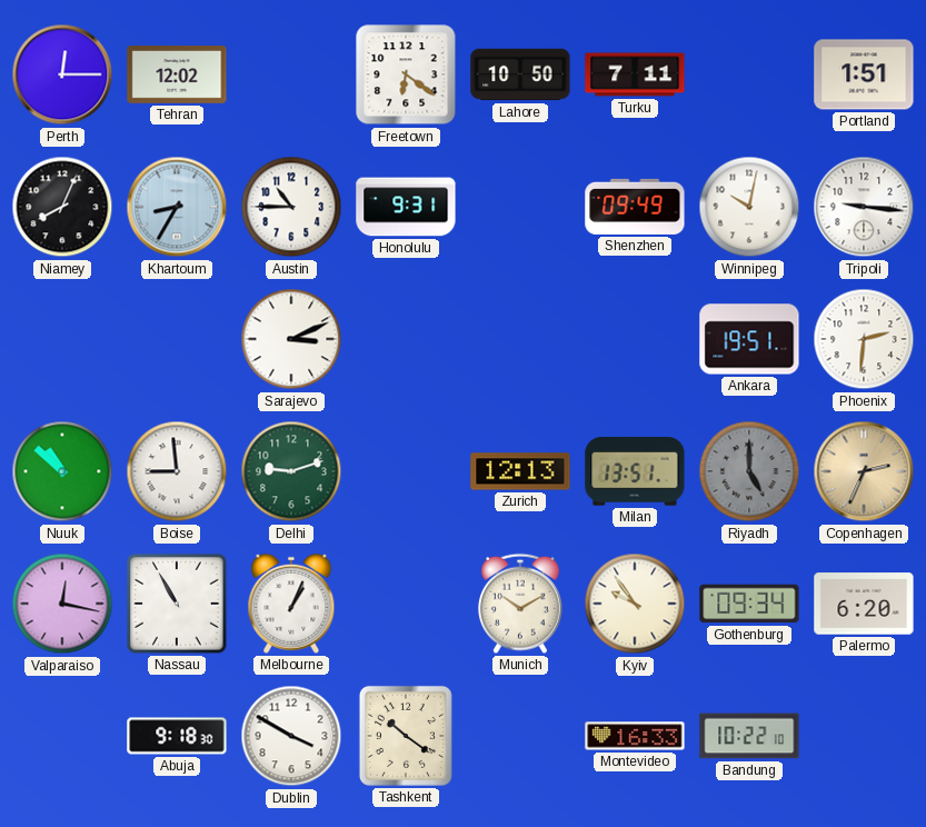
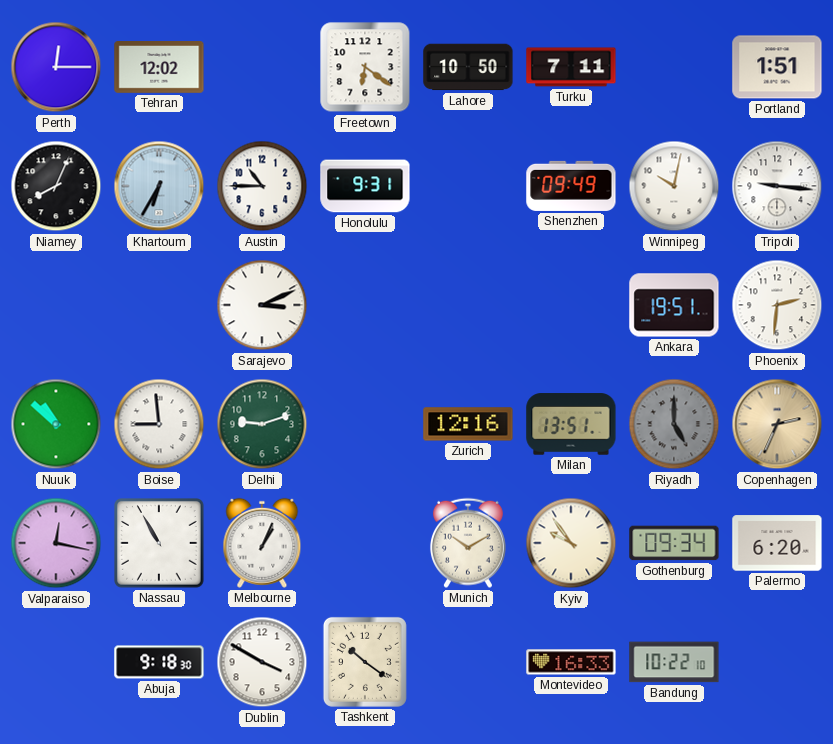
Khartoum: 8:35 -> 6:35
Zurich: 12:13 -> 12:16
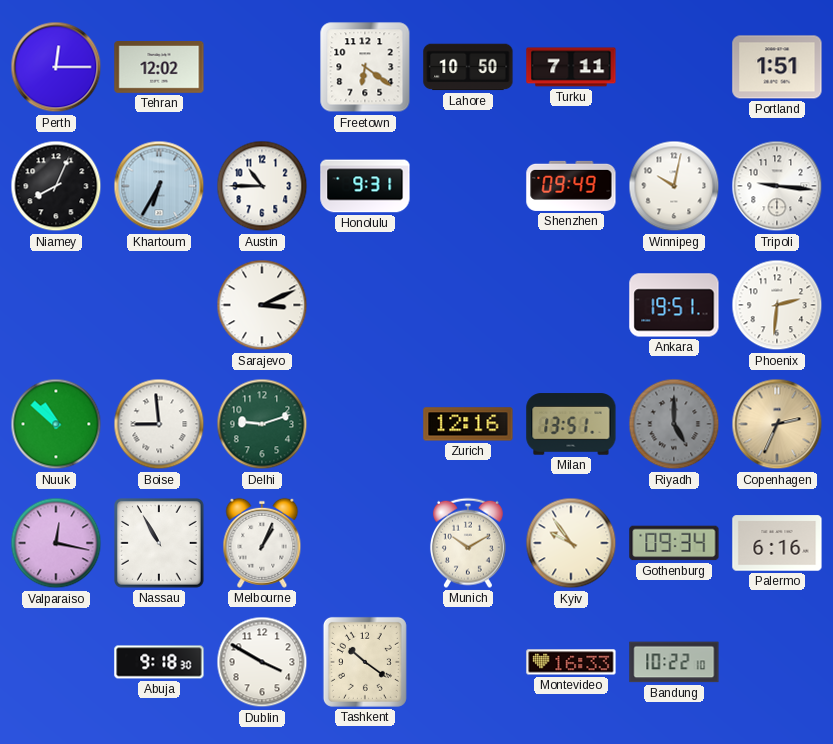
Palermo: 6:20 -> 6:16
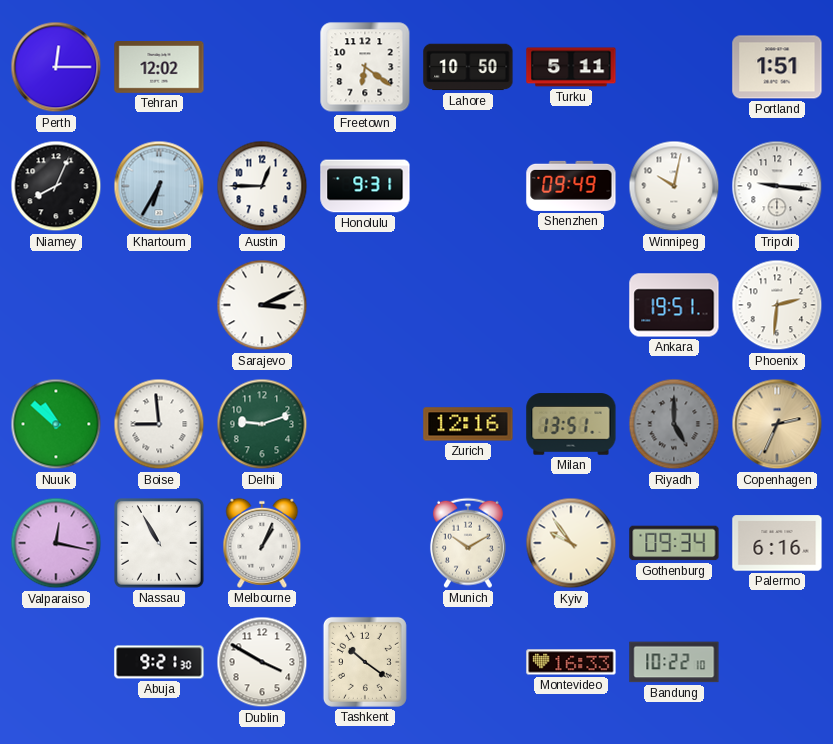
Turku: 7:11 -> 5:11
Austin: 10:45 -> 12:45
Abuja: 9:18 -> 9:21
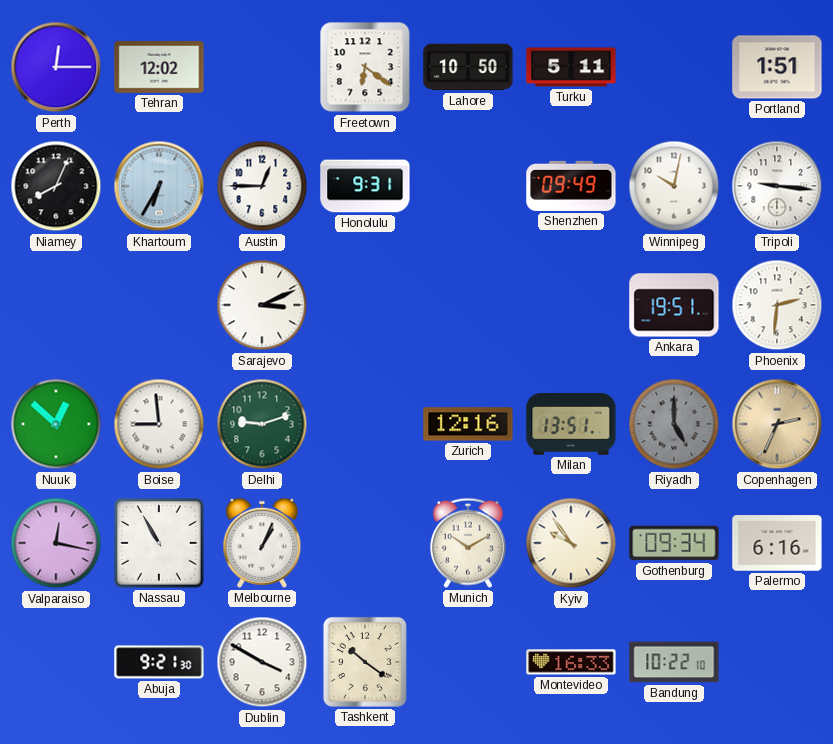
Nuuk: 10:52 -> 12:52
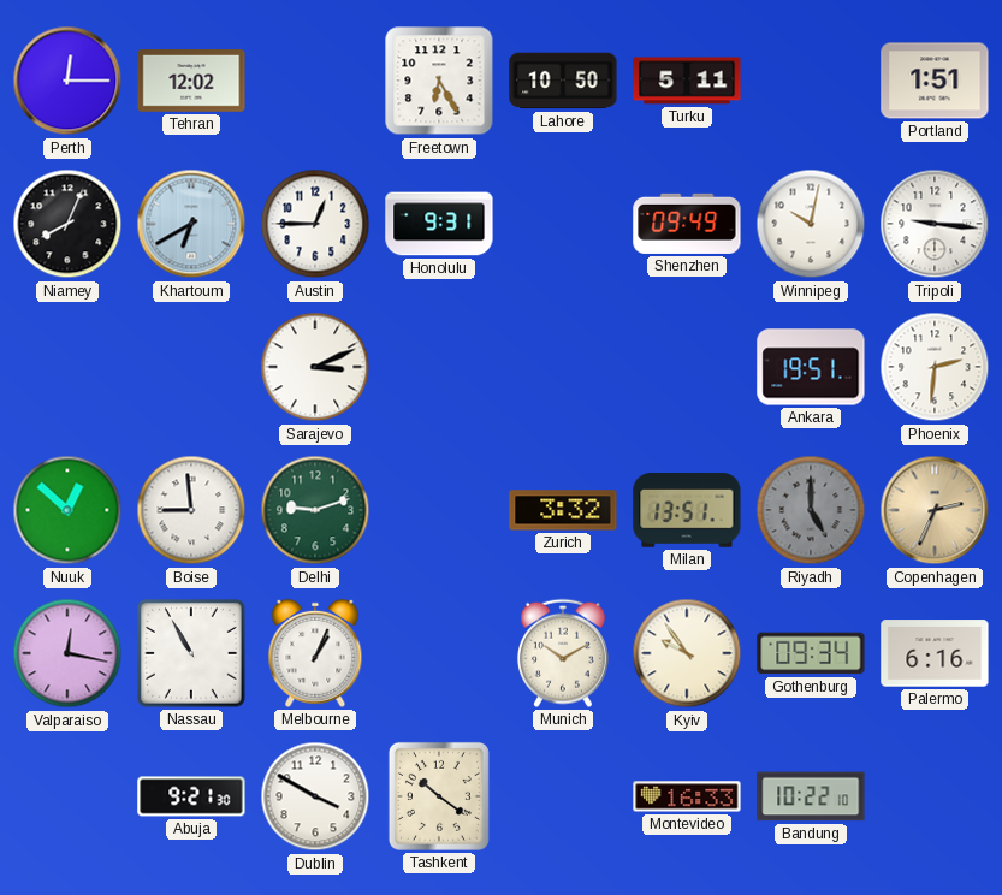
Freetown: 6:21 -> 6:25
Khartoum: 6:35 -> 6:40
Zurich: 12:16 -> 3:32
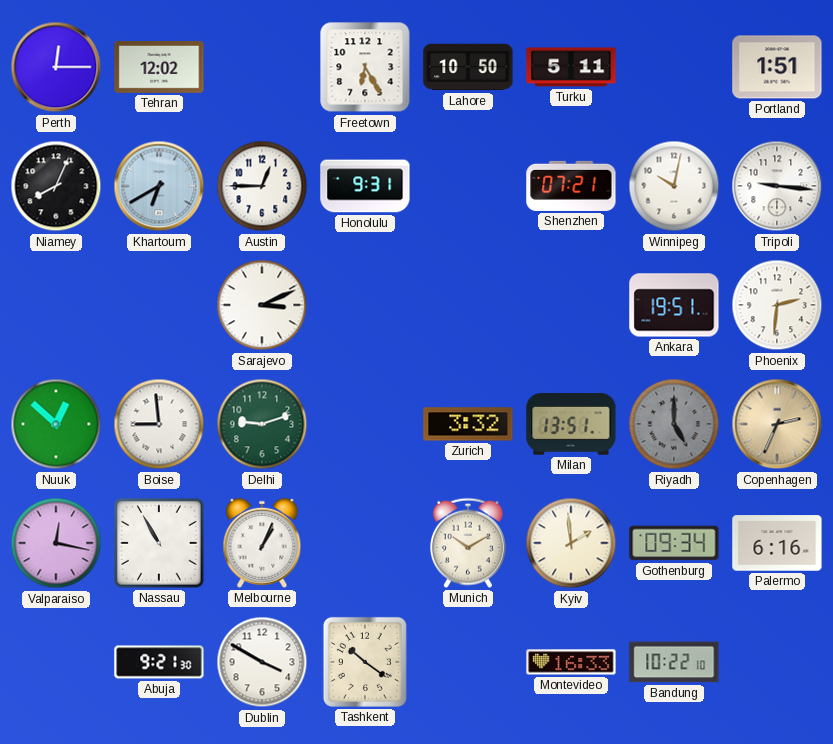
Shenzhen: 09:49 -> 07:21
Kyiv: 9:54 -> 1:59
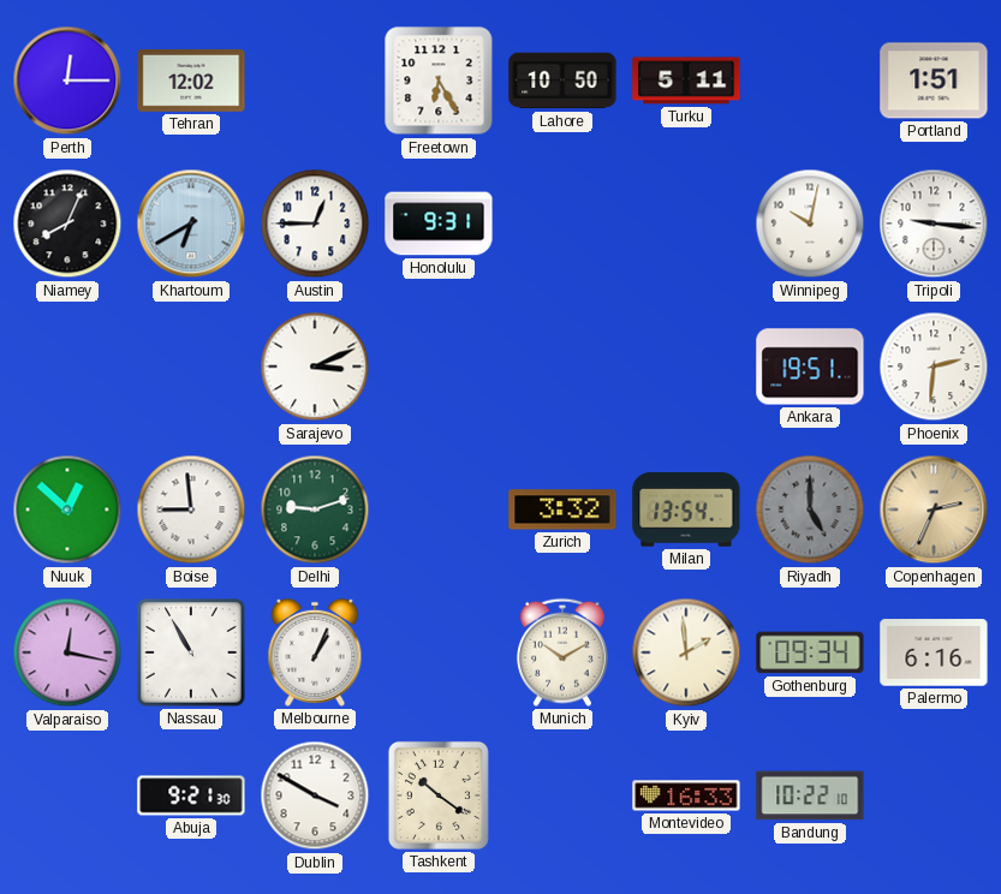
Shenzhen: 07:21 -> none
Milan: 13:51 -> 13:54
